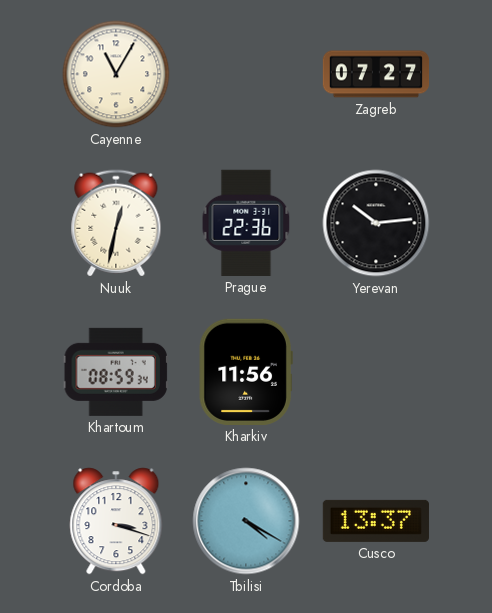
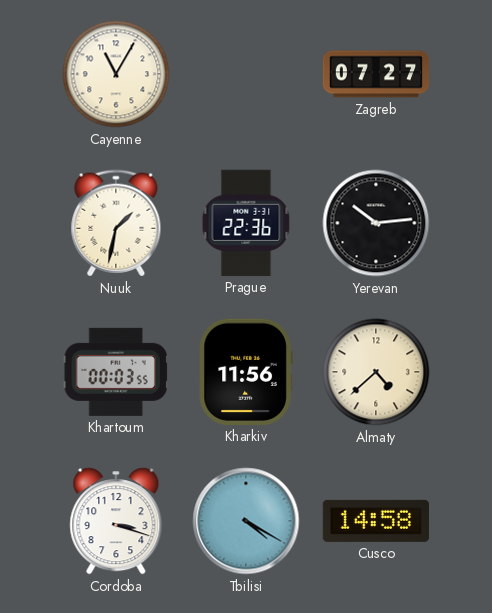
Nuuk: 12:32 -> 1:32
Khartoum: 08:59 -> 00:03
Almaty: none -> 4:38
Cusco: 13:37 -> 14:58
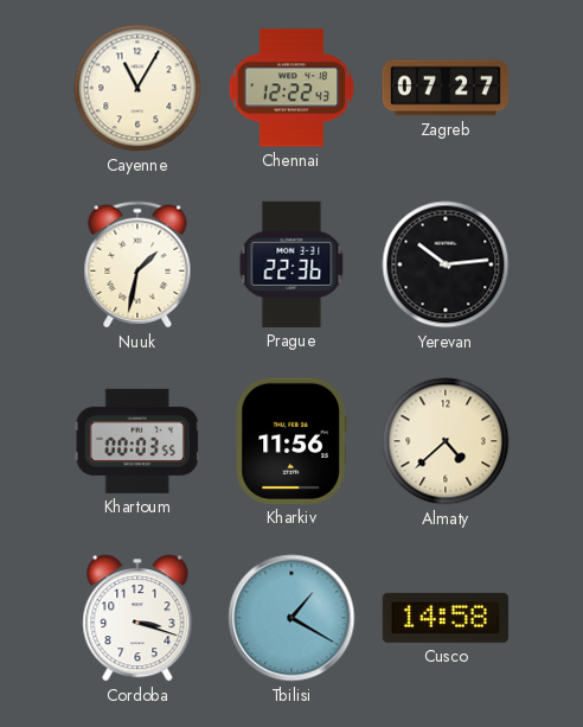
Chennai: none -> 12:22
Tbilisi: 4:20 -> 1:20
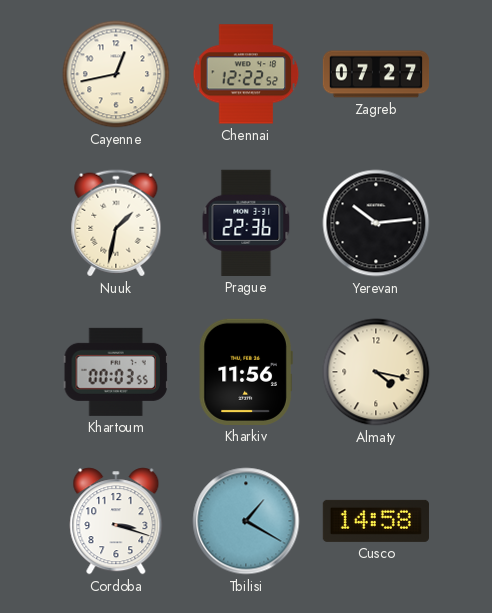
Cayenne: 11:05 -> 12:43
Chennai: 12:22:43 -> 12:22:52
Almaty: 4:38 -> 4:17
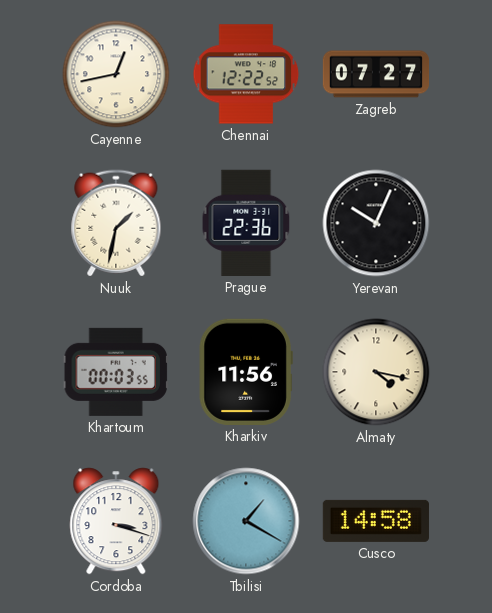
Yerevan: 10:14 -> 10:04
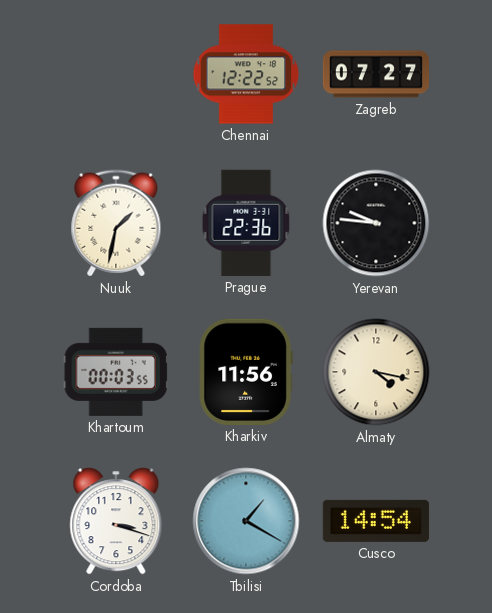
Cayenne: 12:43 -> none
Yerevan: 10:04 -> 9:46
Cusco: 14:58 -> 14:54
